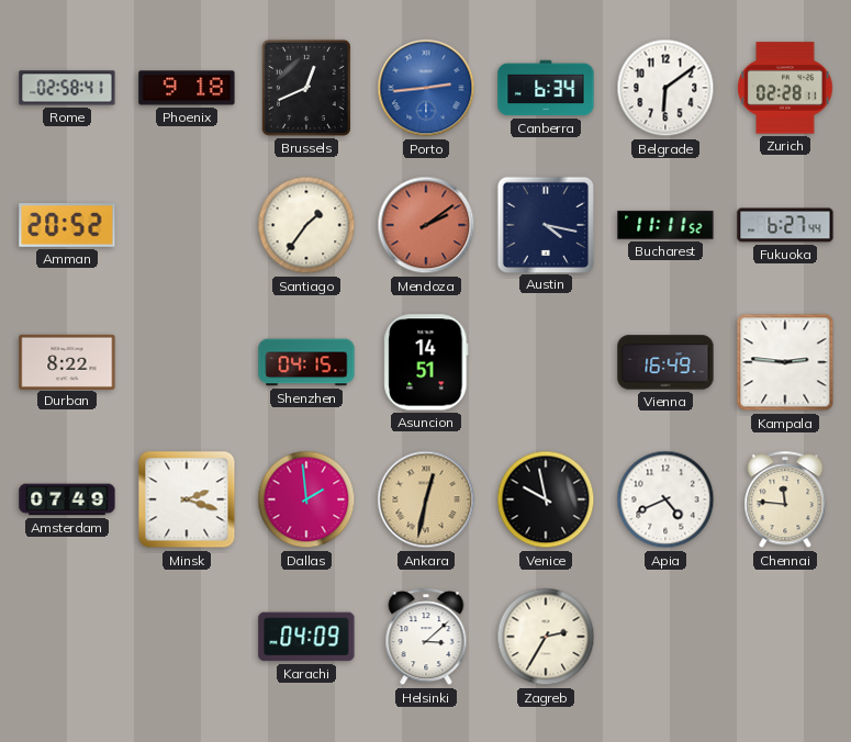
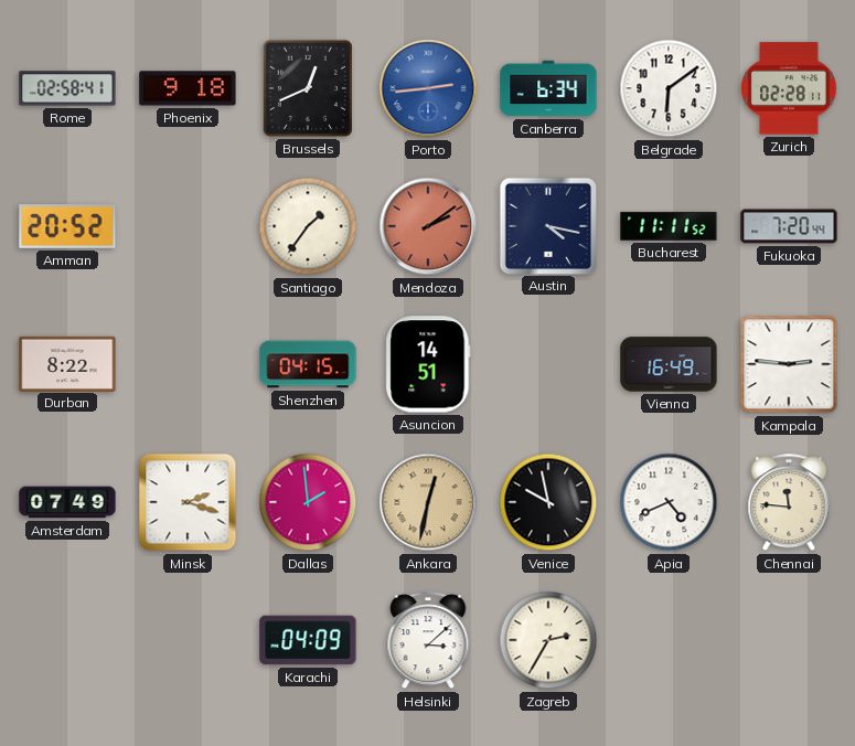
Fukuoka: 6:27 -> 7:20
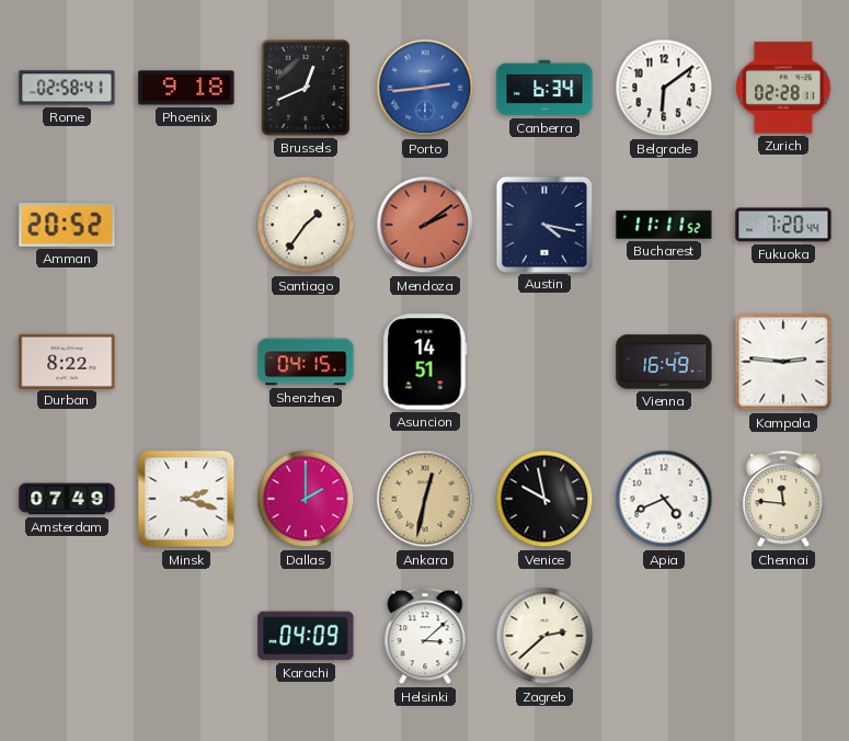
Dallas: 1:59 -> 2:00
Zagreb: 2:35 -> 2:38
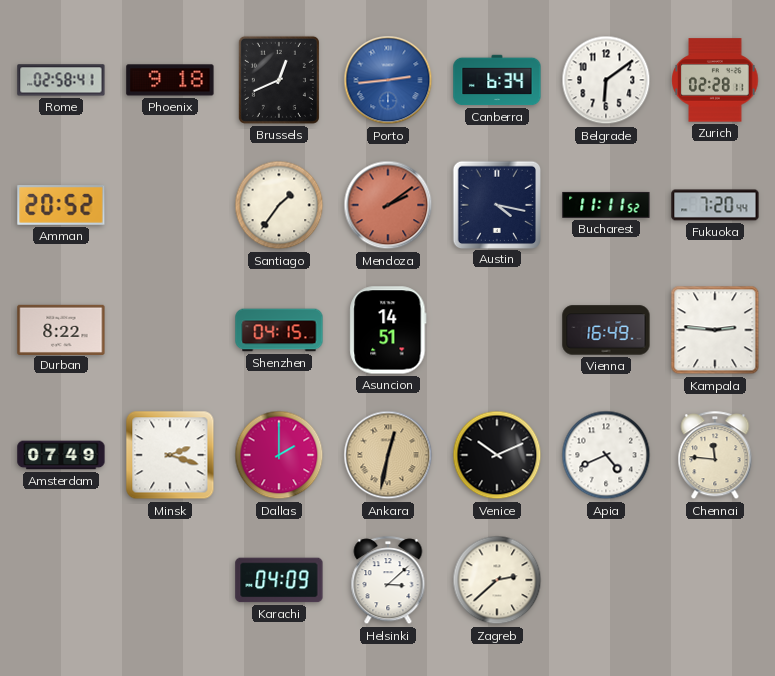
Venice: 9:58 -> 10:11
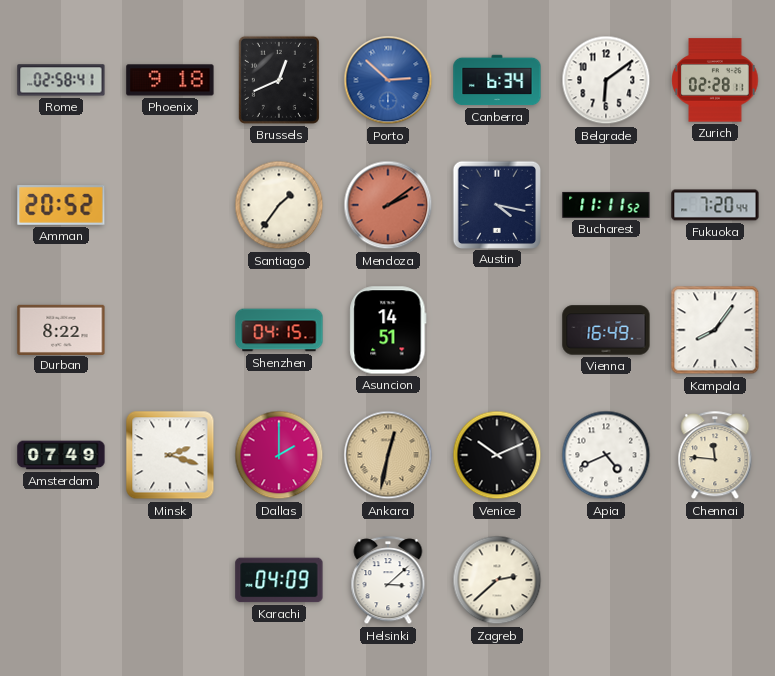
Porto: 2:44 -> 2:52
Kampala: 2:46 -> 8:06
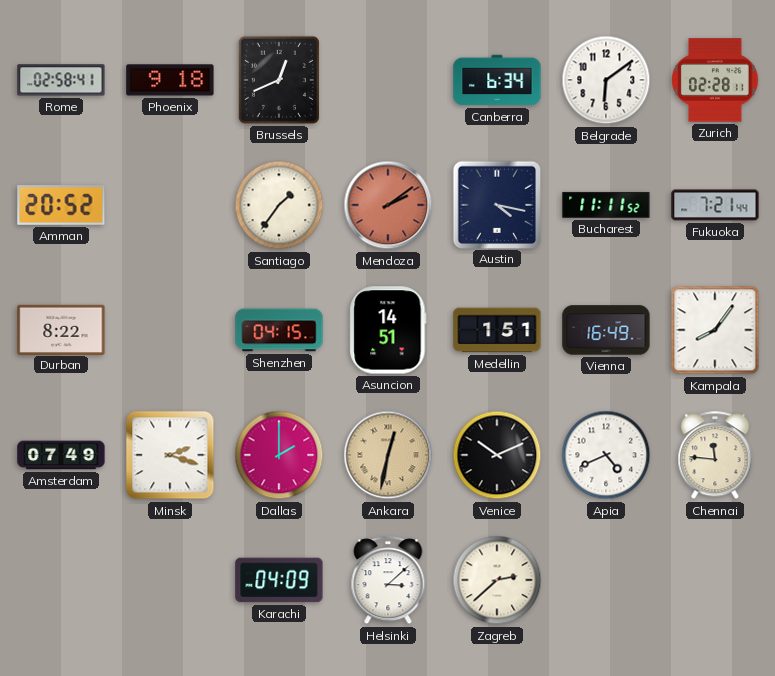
Porto: 2:52 -> none
Fukuoka: 7:20 -> 7:21
Medellin: none -> 1:51
